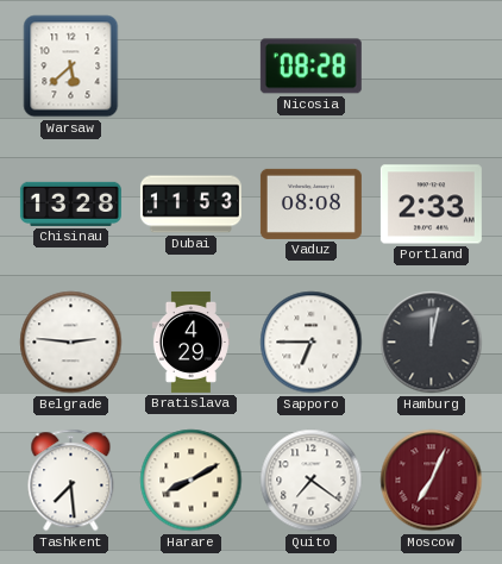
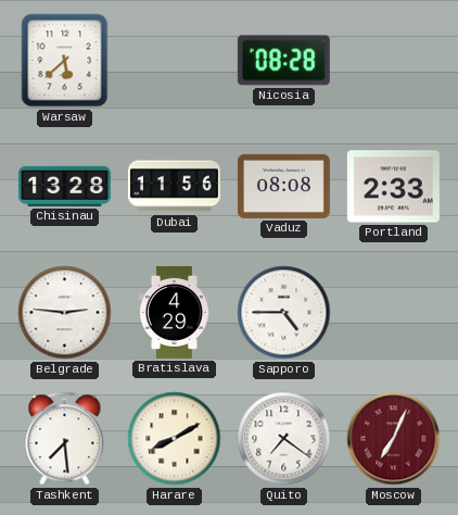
Dubai: 11:53 -> 11:56
Sapporo: 6:45 -> 4:45
Hamburg: 12:02 -> none
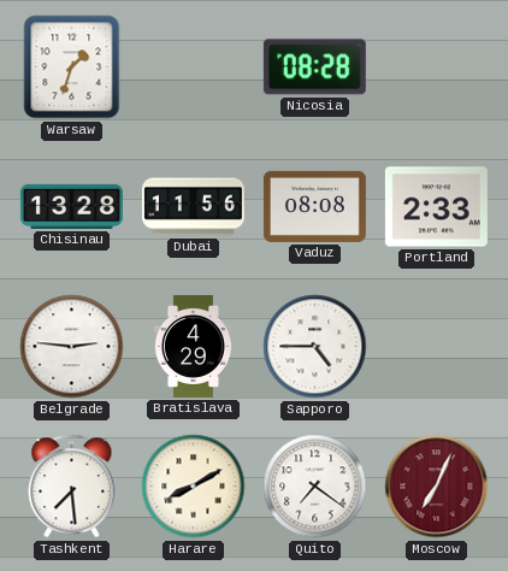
Warsaw: 5:38 -> 1:33
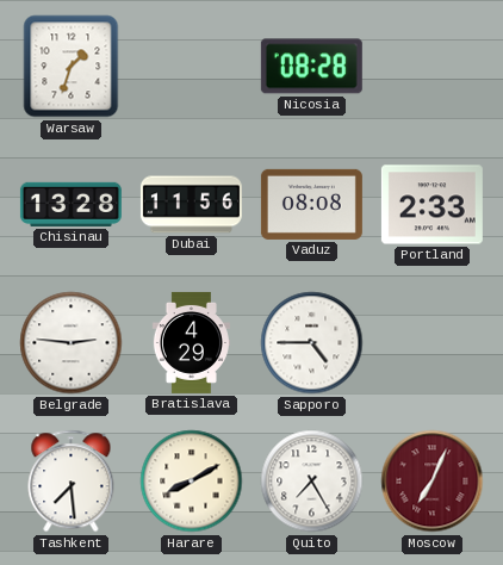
Quito: 7:21 -> 7:25
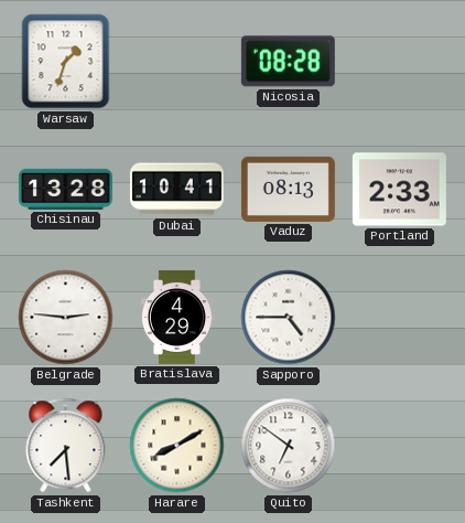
Dubai: 11:56 -> 10:41
Vaduz: 08:08 -> 08:13
Quito: 7:25 -> 6:51
Moscow: 7:04 -> none
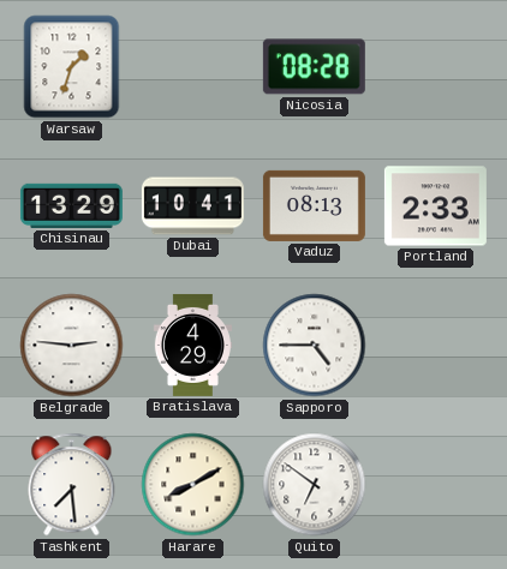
Chisinau: 13:28 -> 13:29
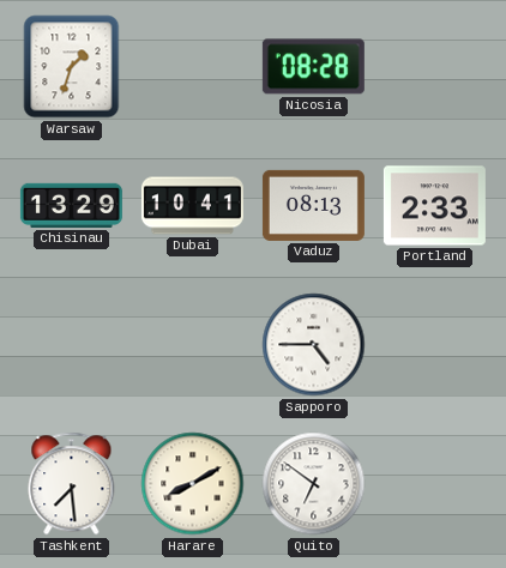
Belgrade: 2:46 -> none
Bratislava: 4:29 -> none
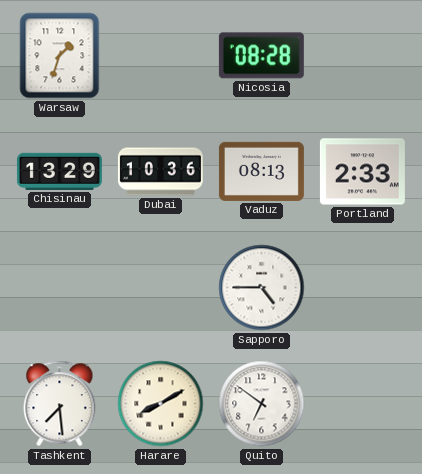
Dubai: 10:41 -> 10:36
